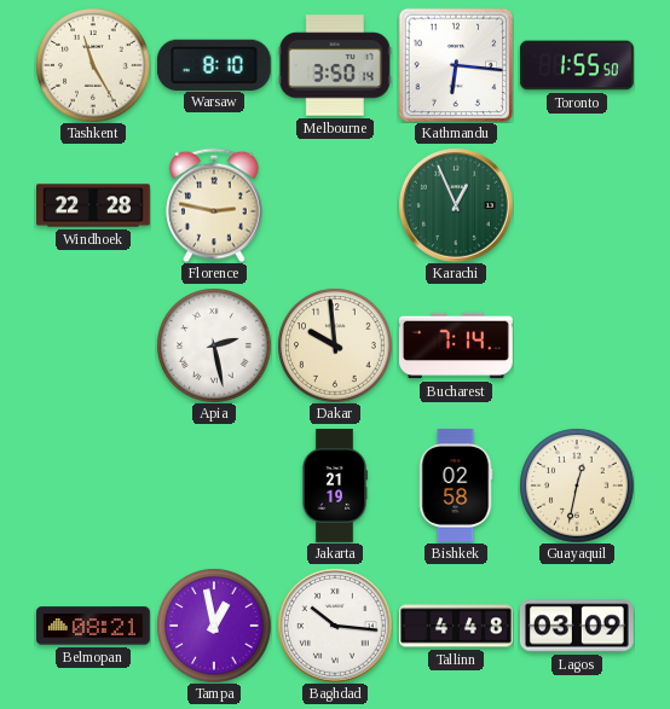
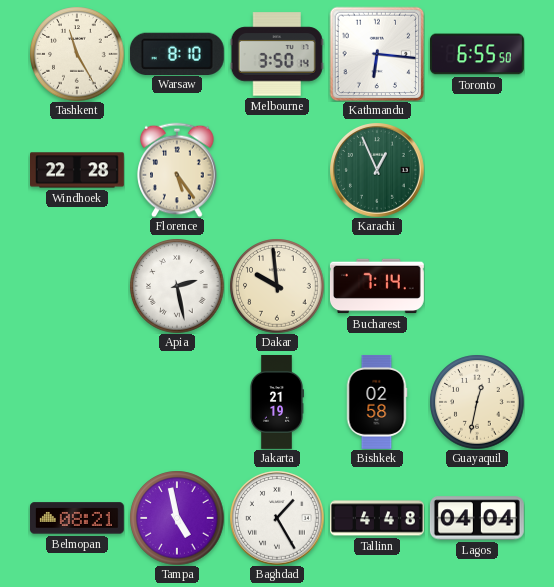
Toronto: 1:55 -> 6:55
Florence: 2:47 -> 5:24
Tampa: 12:58 -> 4:58
Baghdad: 10:16 -> 1:25
Lagos: 03:09 -> 04:04
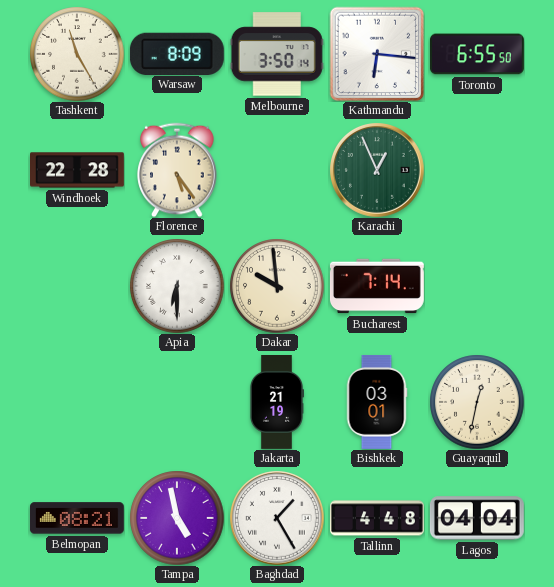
Warsaw: 8:10 -> 8:09
Apia: 2:28 -> 6:30
Bishkek: 02:58 -> 03:01
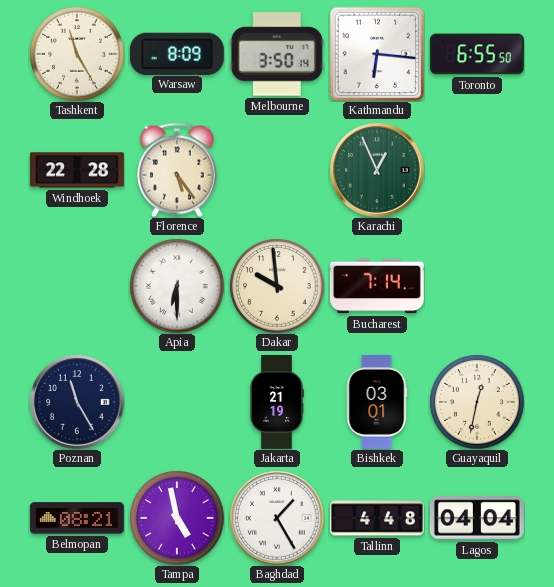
Poznan: none -> 11:25
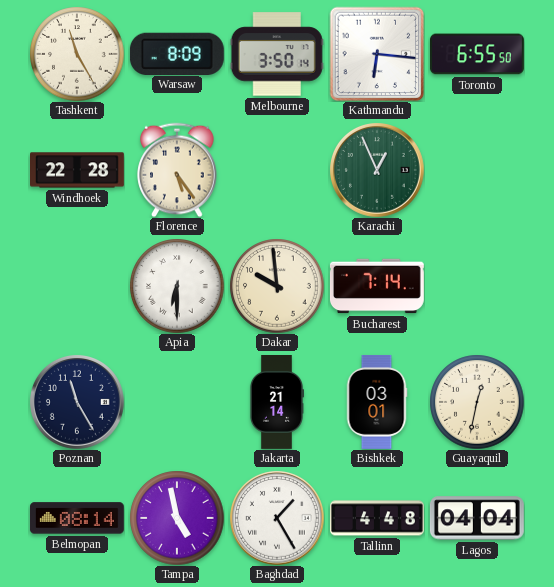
Jakarta: 21:19 -> 21:14
Belmopan: 08:21 -> 08:14
